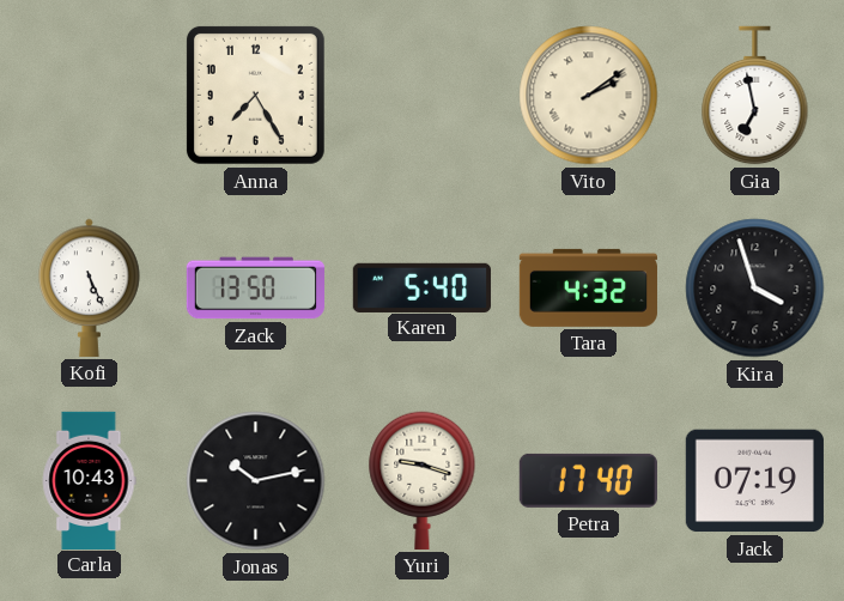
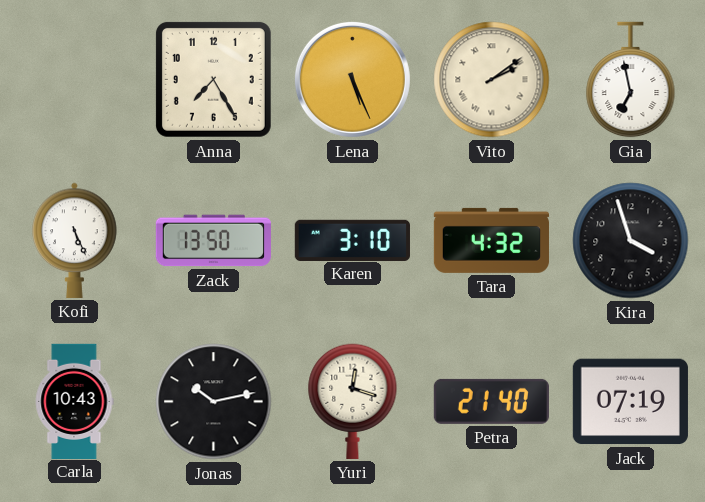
Lena: none -> 5:26
Karen: 5:40 -> 3:10
Yuri: 9:18 -> 12:18
Petra: 17:40 -> 21:40
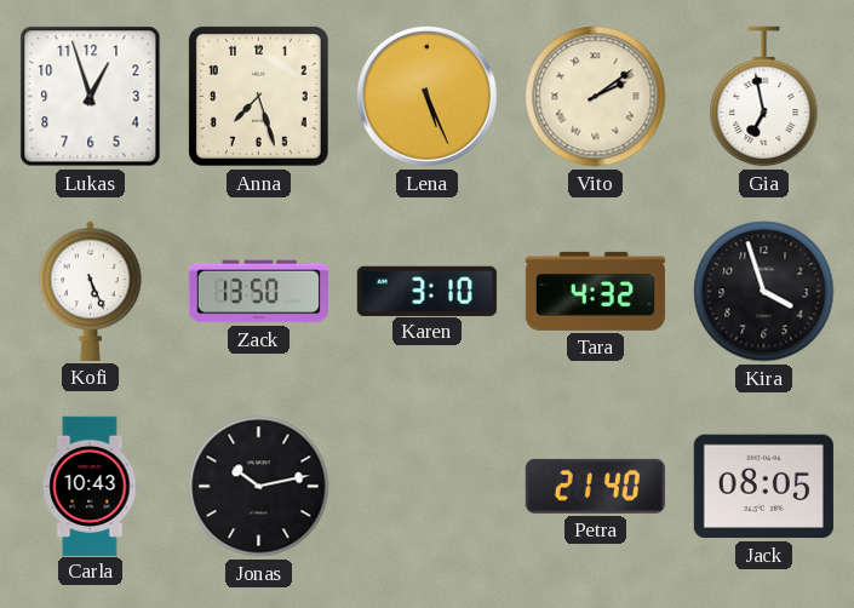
Lukas: none -> 12:57
Anna: 7:25 -> 7:27
Yuri: 12:18 -> none
Jack: 07:19 -> 08:05
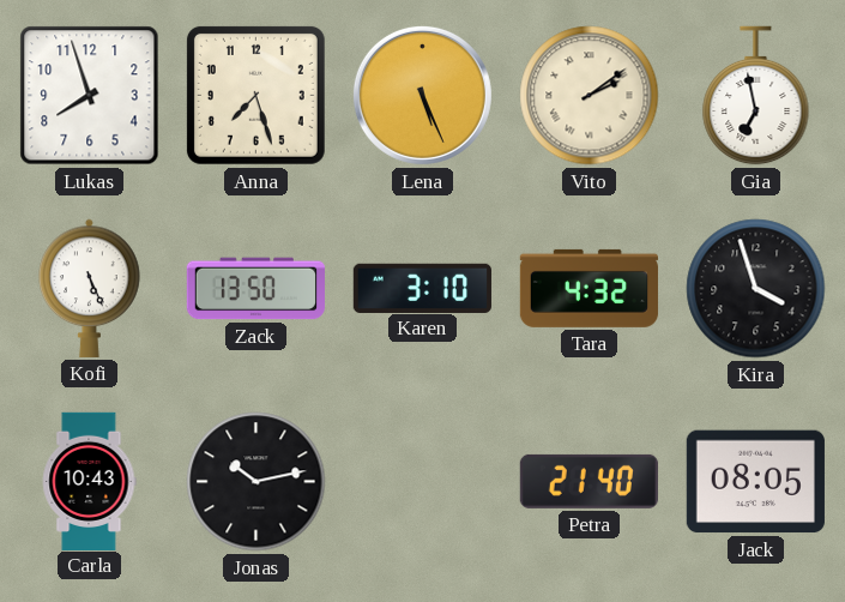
Lukas: 12:57 -> 7:57
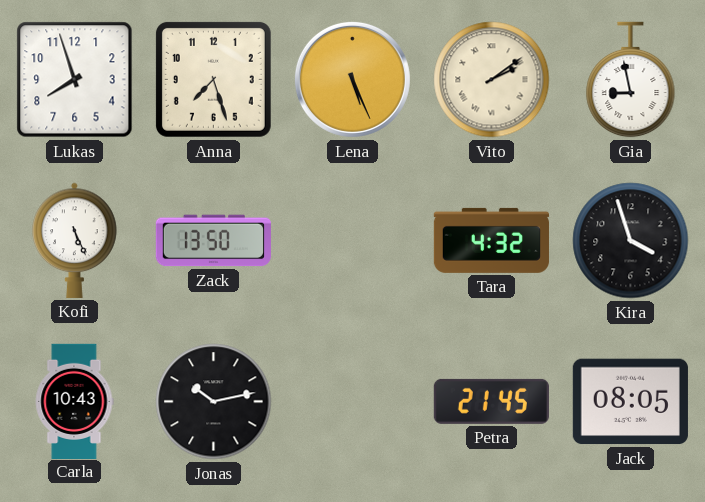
Gia: 6:58 -> 8:58
Karen: 3:10 -> none
Petra: 21:40 -> 21:45
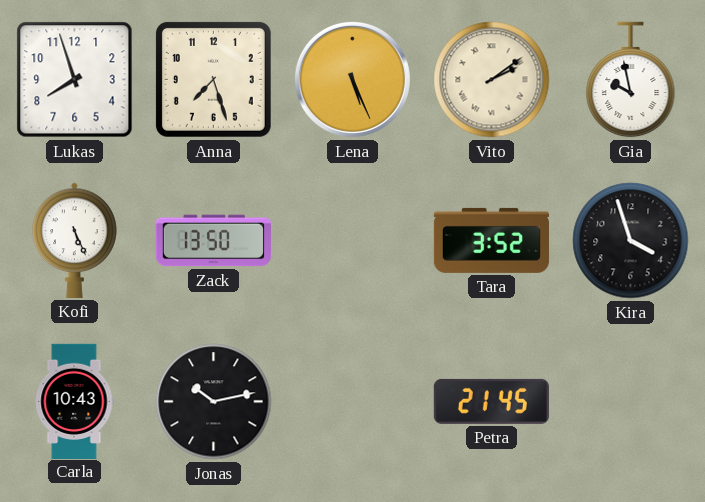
Gia: 8:58 -> 9:58
Tara: 4:32 -> 3:52
Jack: 08:05 -> none
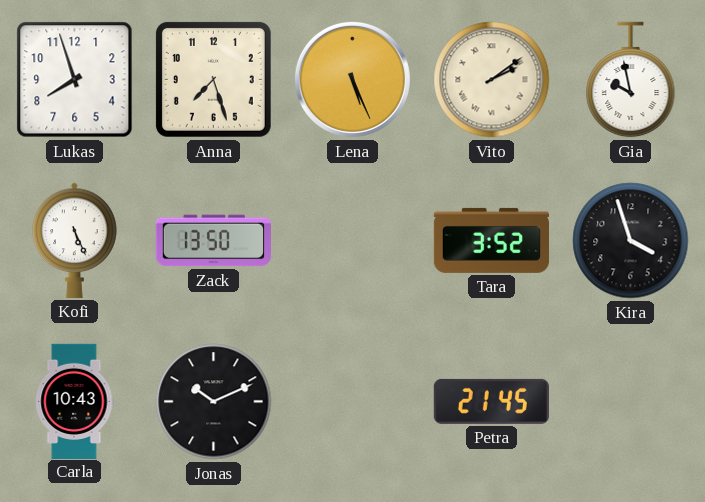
Jonas: 10:13 -> 10:11
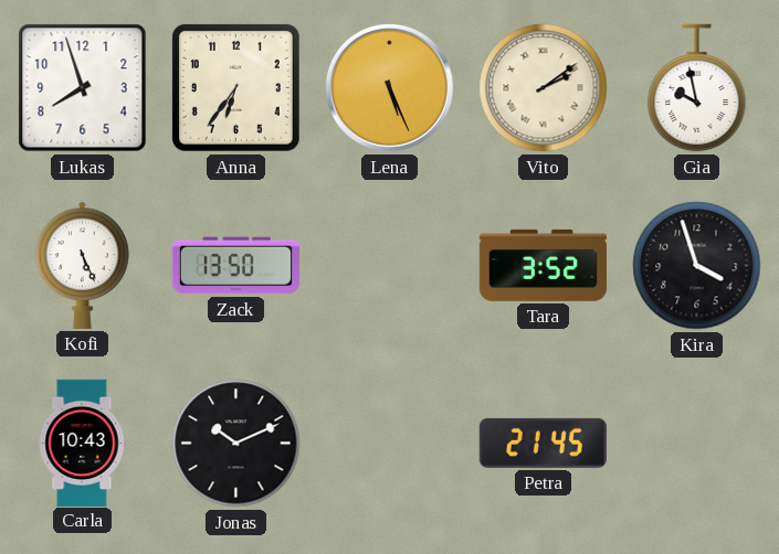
Anna: 7:27 -> 6:36
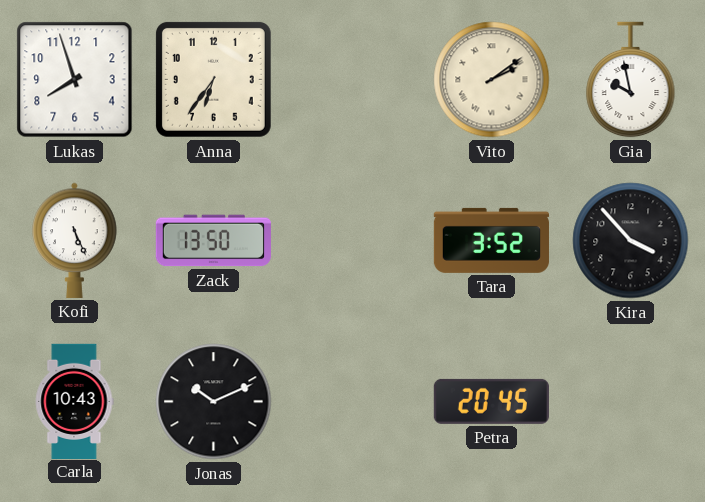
Lena: 5:26 -> none
Kira: 3:57 -> 3:53
Petra: 21:45 -> 20:45
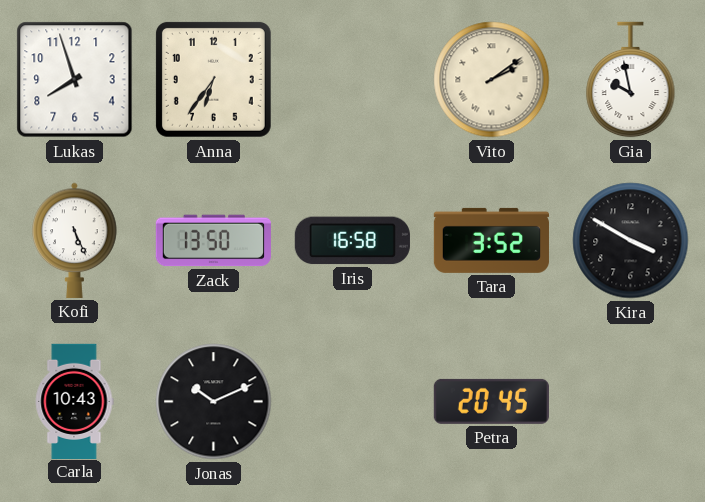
Iris: none -> 16:58
Kira: 3:53 -> 3:50
